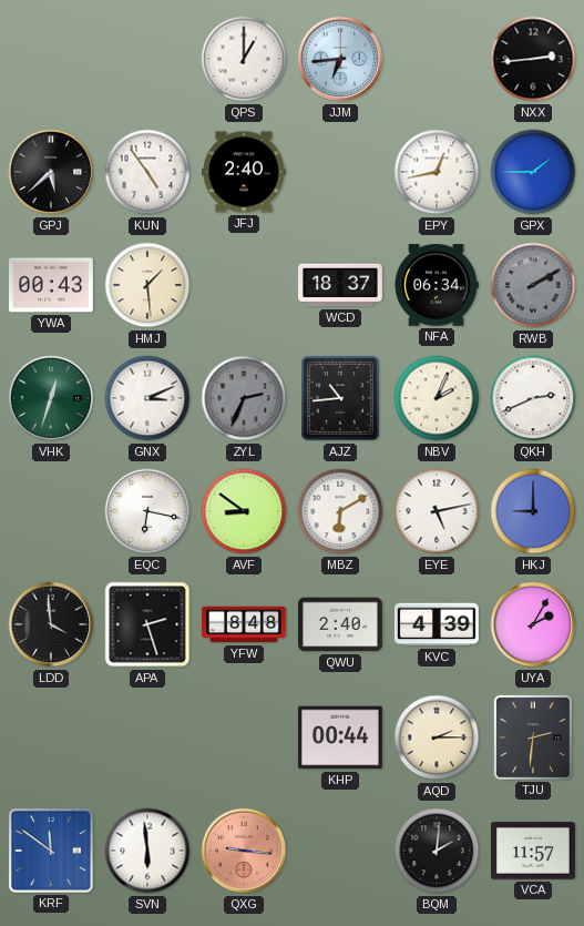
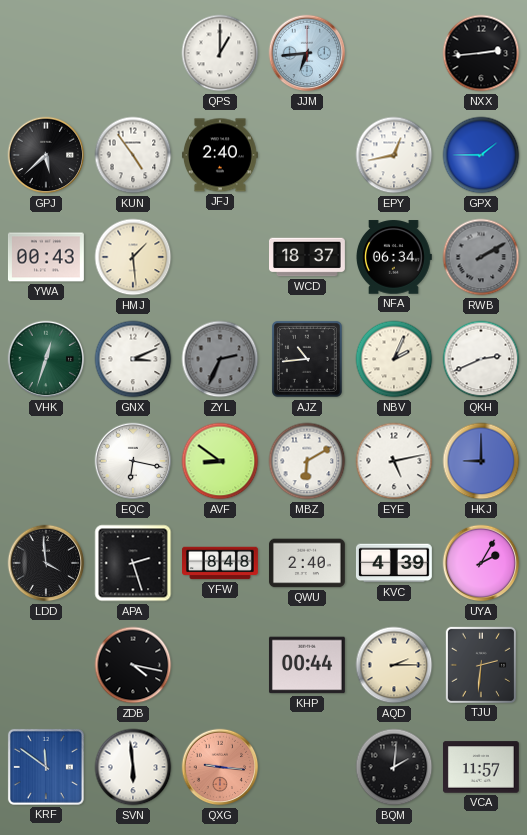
ZDB: none -> 4:17
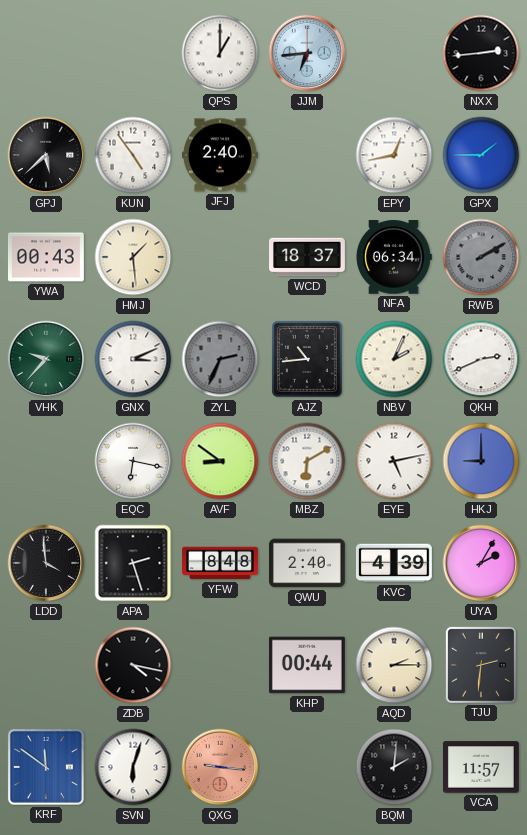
VHK: 12:33 -> 9:37
SVN: 5:59 -> 6:03
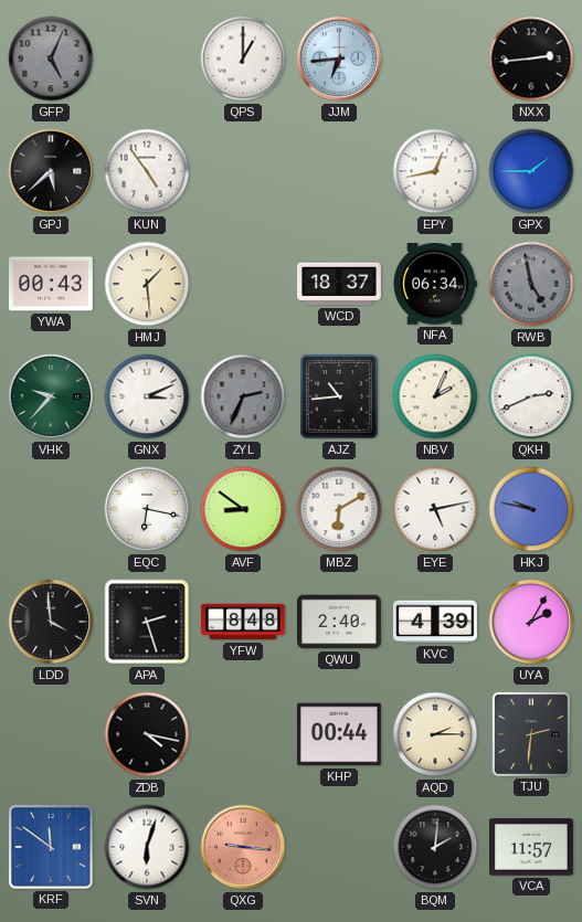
GFP: none -> 5:04
JFJ: 2:40 -> none
RWB: 2:10 -> 4:58
HKJ: 9:00 -> 9:47
